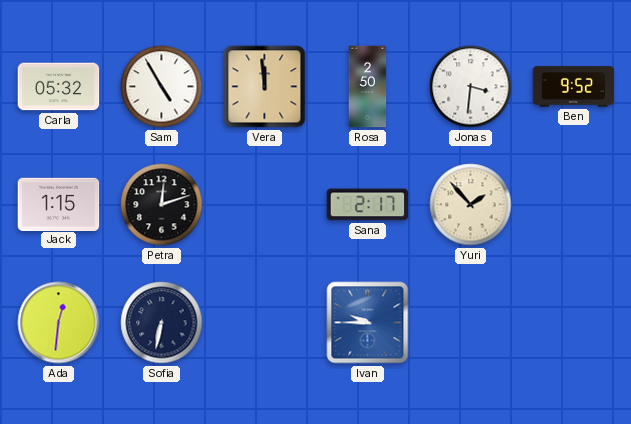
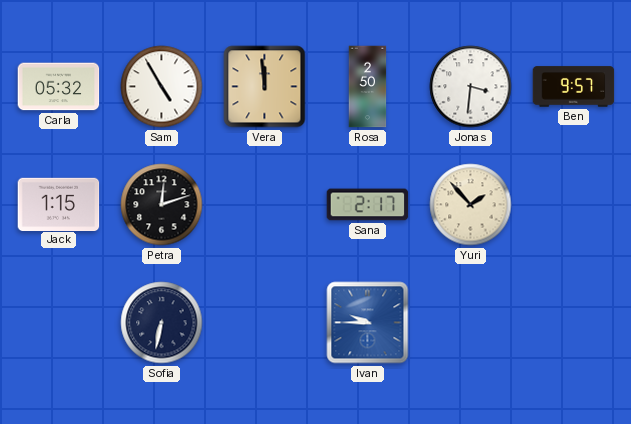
Ben: 9:52 -> 9:57
Ada: 12:31 -> none
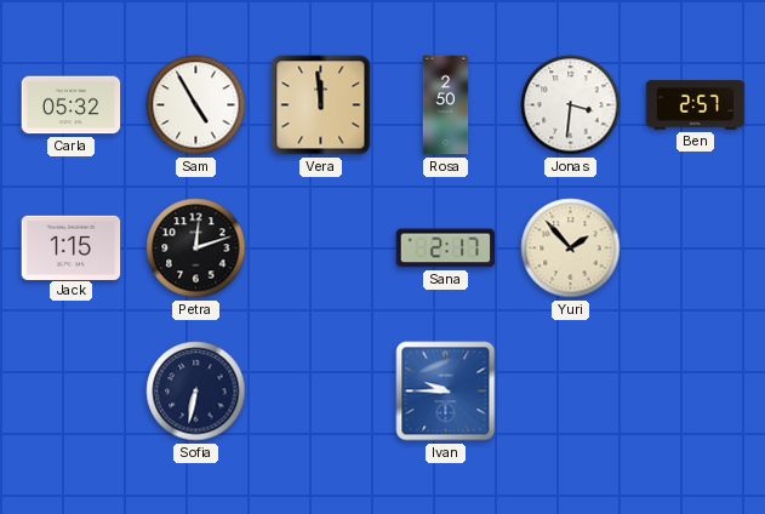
Ben: 9:57 -> 2:57
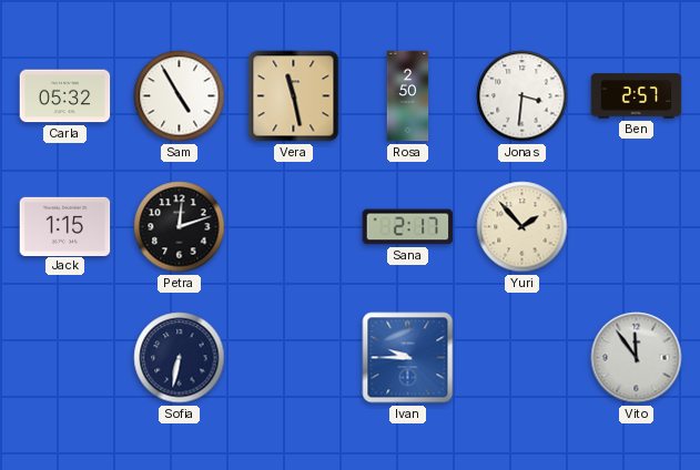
Vera: 11:59 -> 11:28
Vito: none -> 11:54
